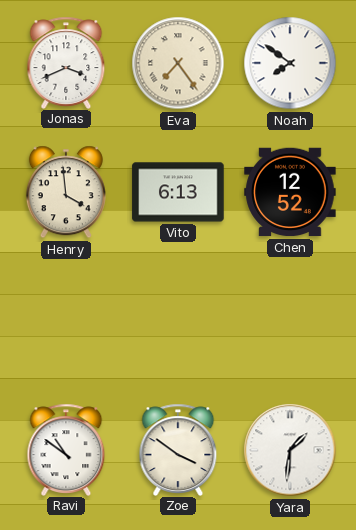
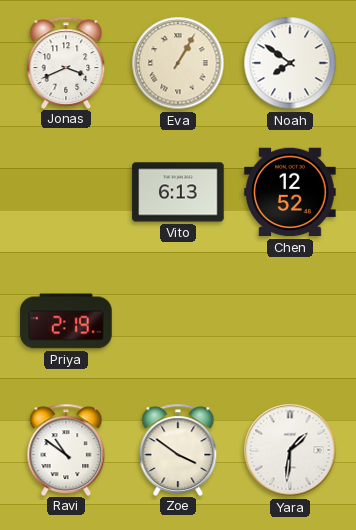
Eva: 7:24 -> 1:05
Henry: 3:59 -> none
Priya: none -> 2:19
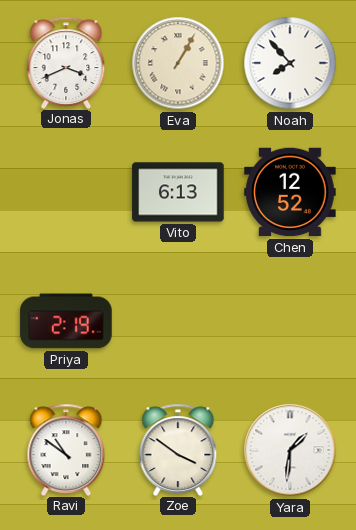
Noah: 7:51 -> 7:53
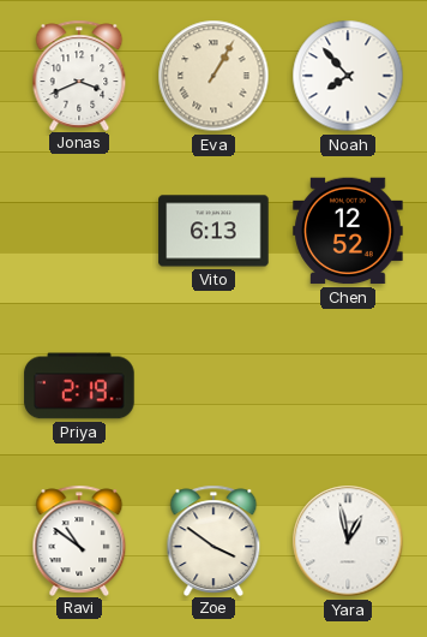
Yara: 1:31 -> 12:58
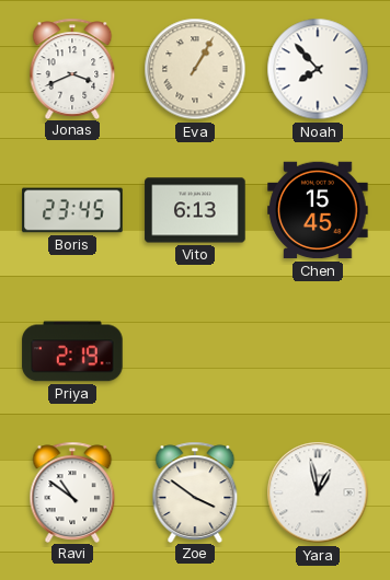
Boris: none -> 23:45
Chen: 12:52 -> 15:45
